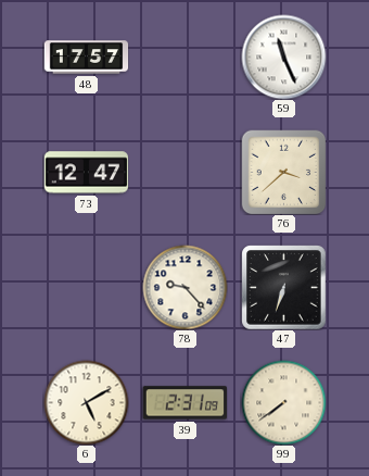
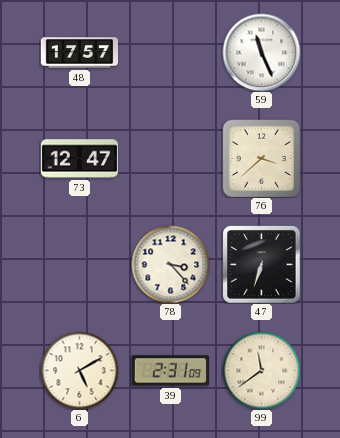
78: 9:23 -> 3:23
99: 7:39 -> 11:39
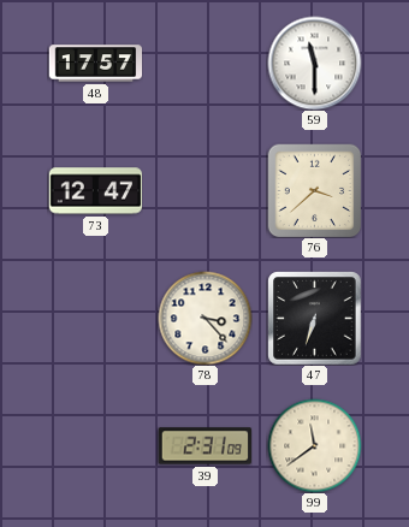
59: 11:26 -> 11:30
6: 5:10 -> none
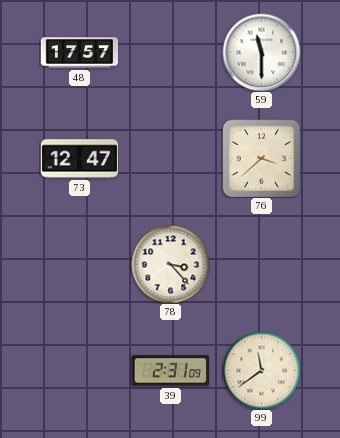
47: 6:33 -> none
